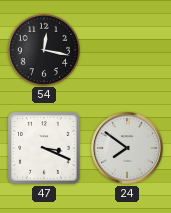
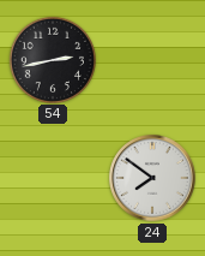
54: 12:17 -> 2:43
47: 3:19 -> none
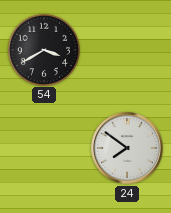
54: 2:43 -> 3:40
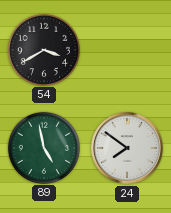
89: none -> 4:58
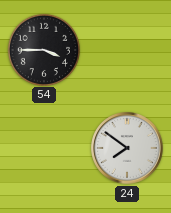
54: 3:40 -> 3:45
89: 4:58 -> none
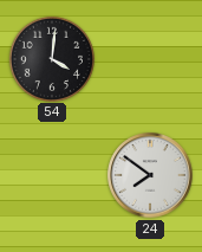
54: 3:45 -> 4:01
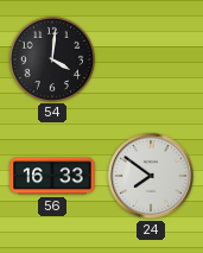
56: none -> 16:33
